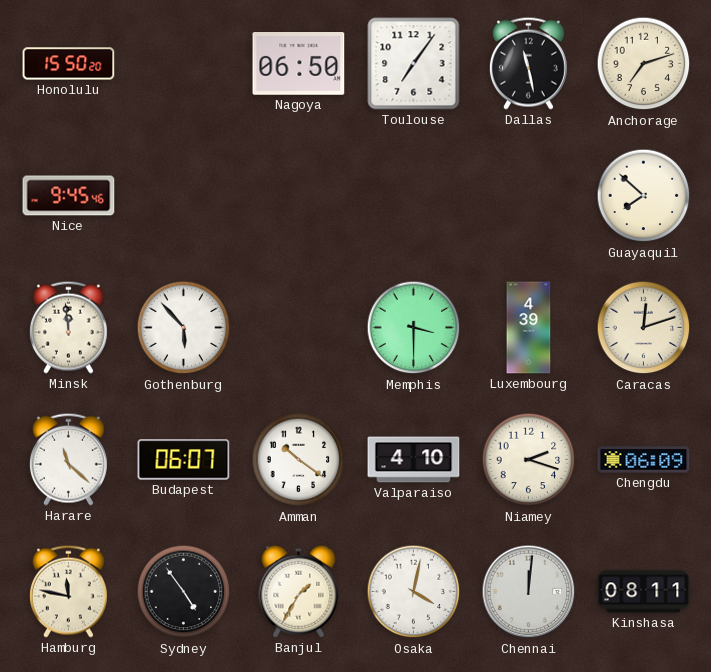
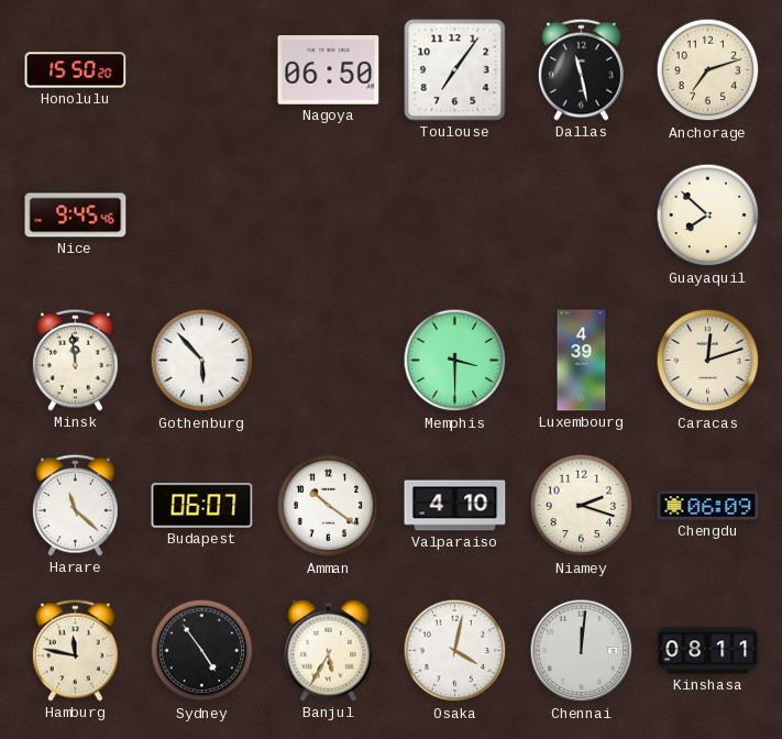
Banjul: 1:35 -> 5:35
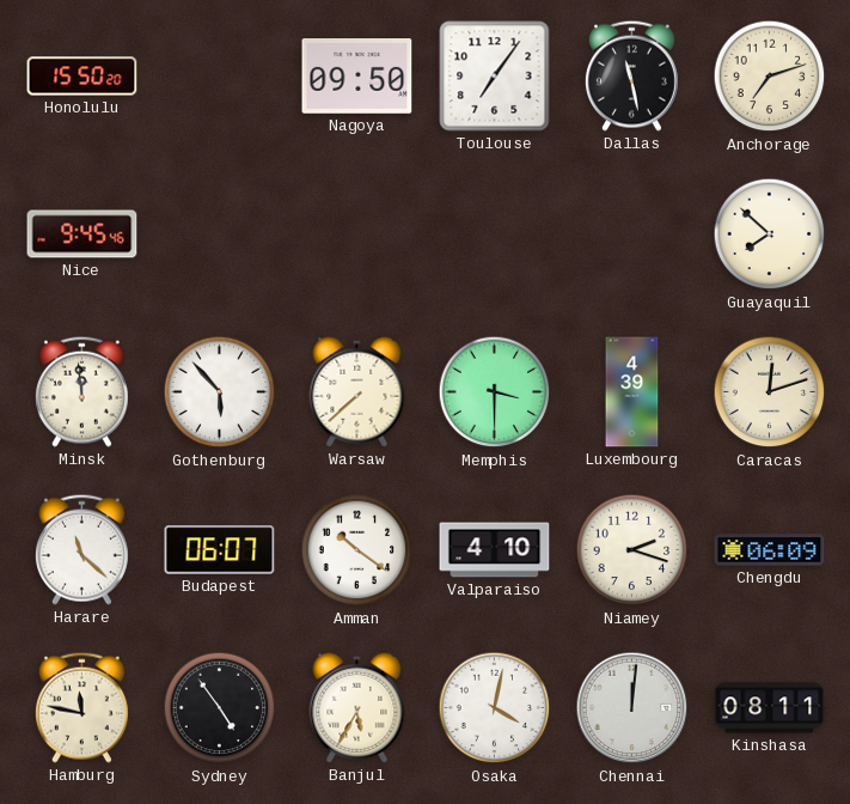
Nagoya: 06:50 -> 09:50
Warsaw: none -> 7:38
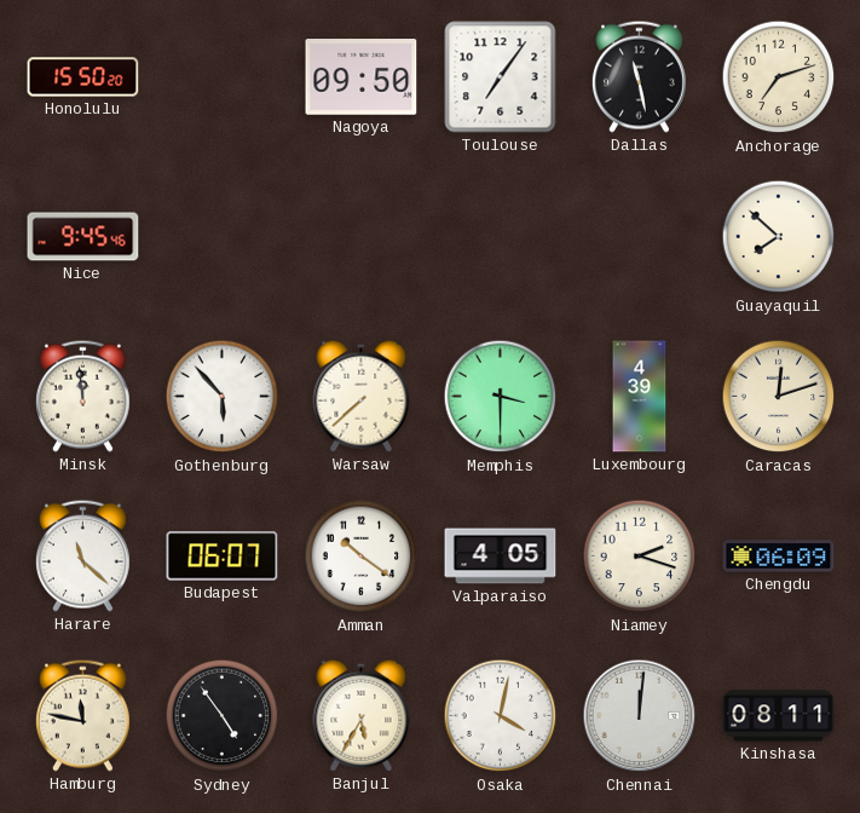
Valparaiso: 4:10 -> 4:05
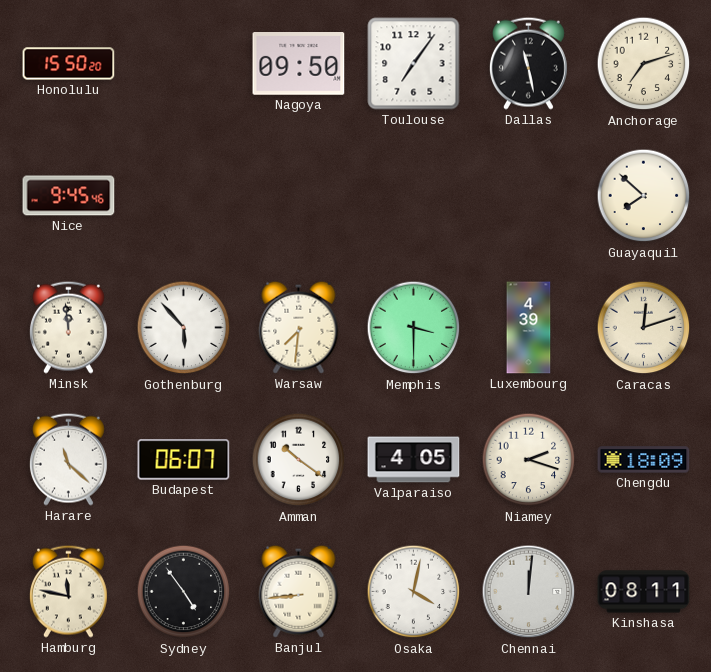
Warsaw: 7:38 -> 7:31
Chengdu: 06:09 -> 18:09
Banjul: 5:35 -> 8:44
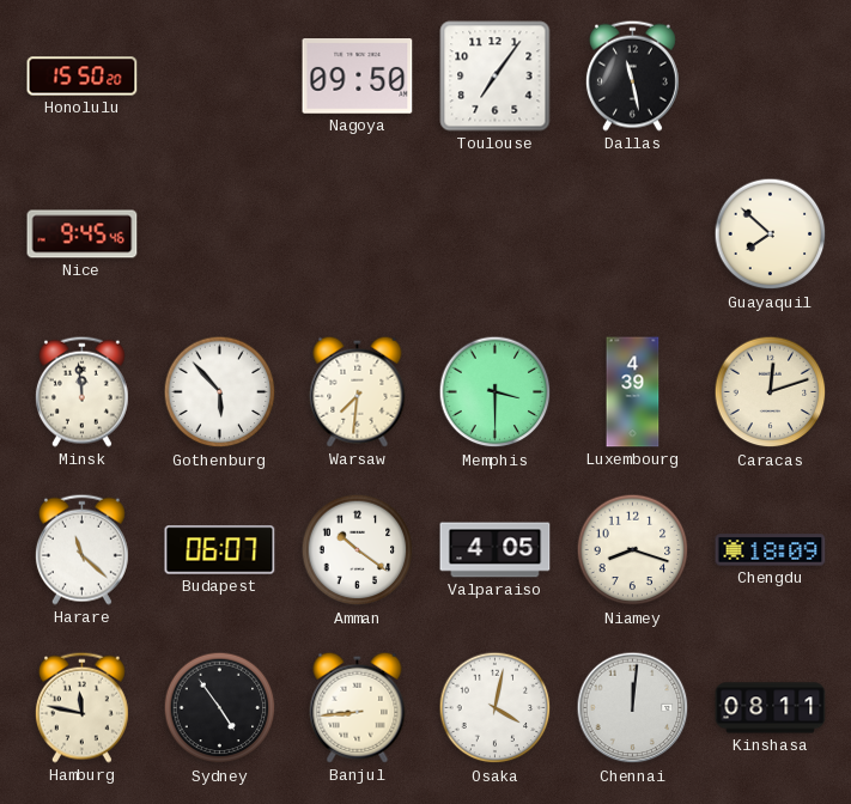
Anchorage: 7:12 -> none
Niamey: 2:18 -> 8:18
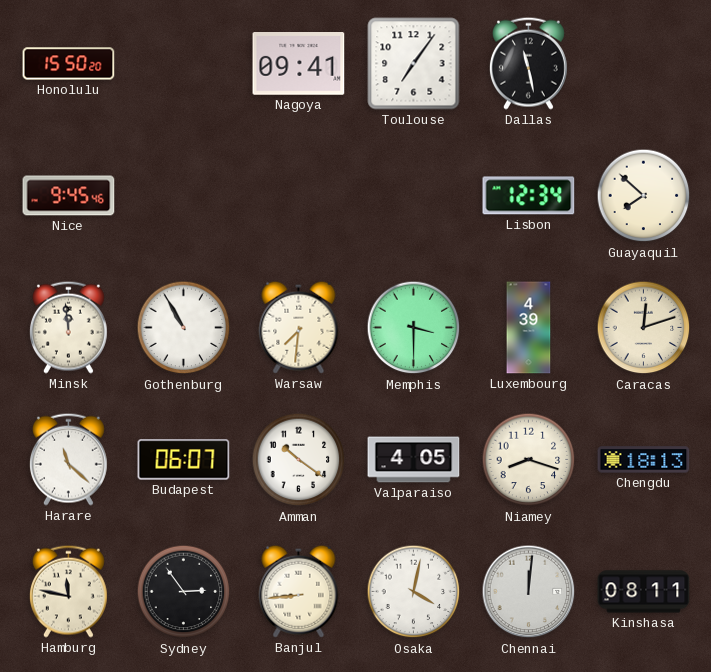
Nagoya: 09:50 -> 09:41
Lisbon: none -> 12:34
Gothenburg: 5:53 -> 10:55
Chengdu: 18:09 -> 18:13
Sydney: 4:54 -> 2:54
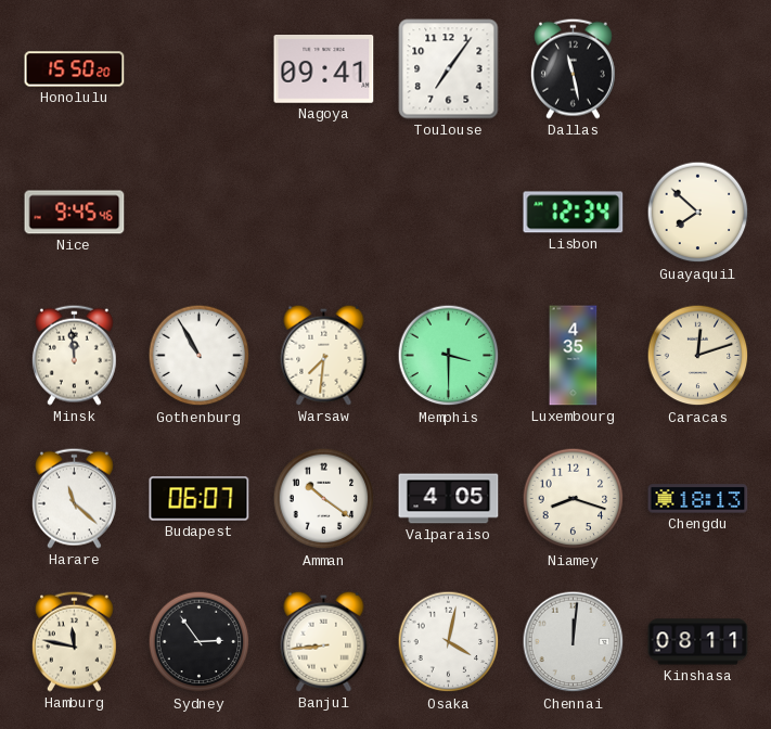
Luxembourg: 4:39 -> 4:35
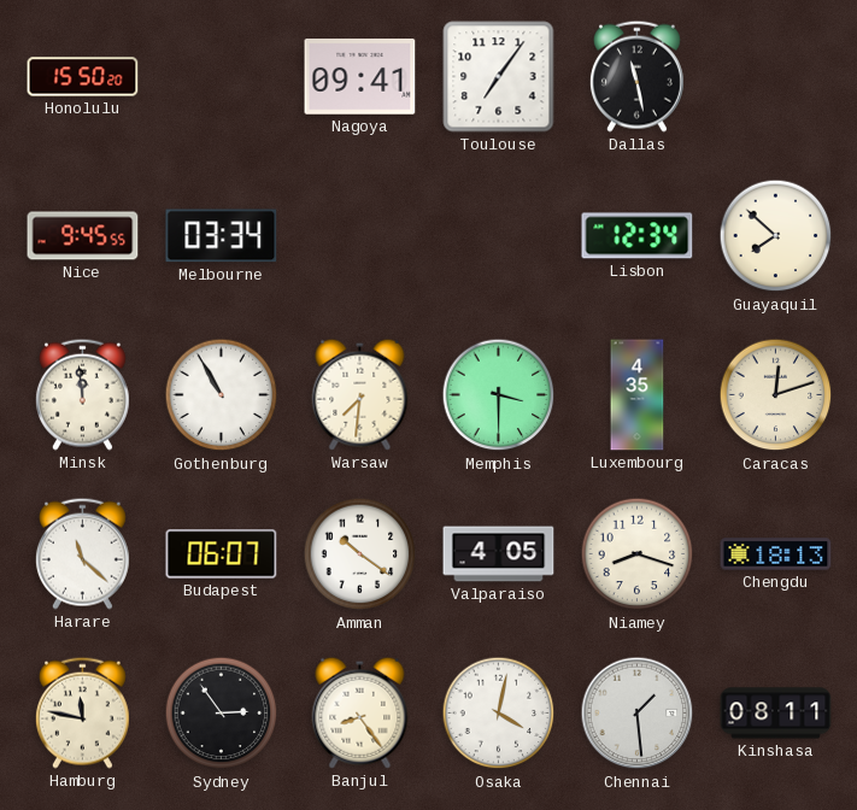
Nice: 9:45:46 -> 9:45:55
Melbourne: none -> 03:34
Banjul: 8:44 -> 8:24
Chennai: 12:01 -> 1:29
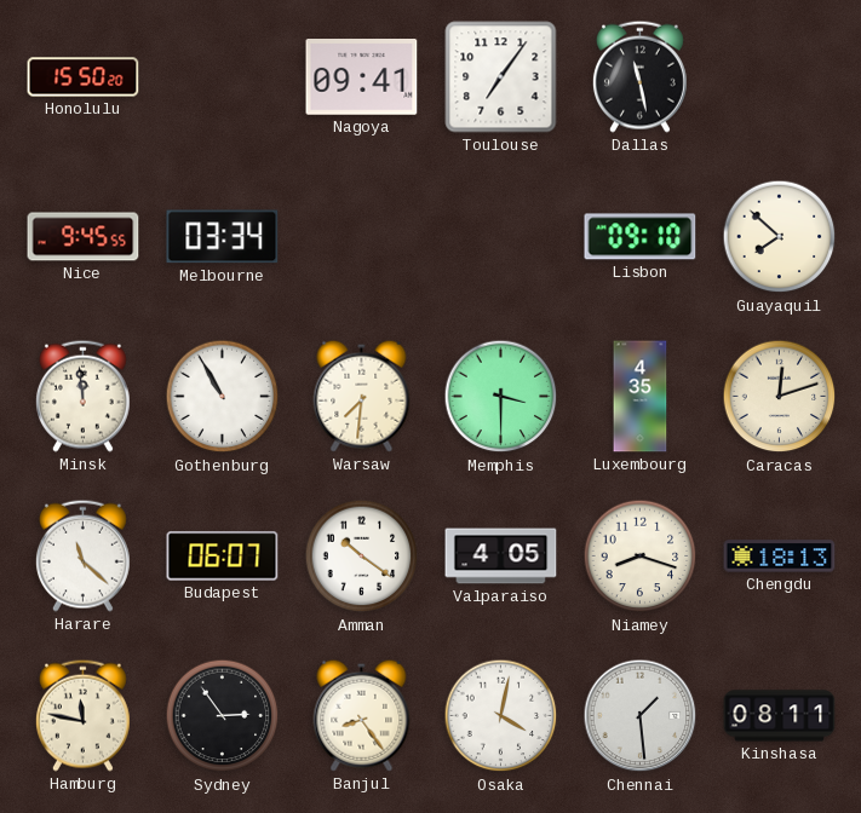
Lisbon: 12:34 -> 09:10
